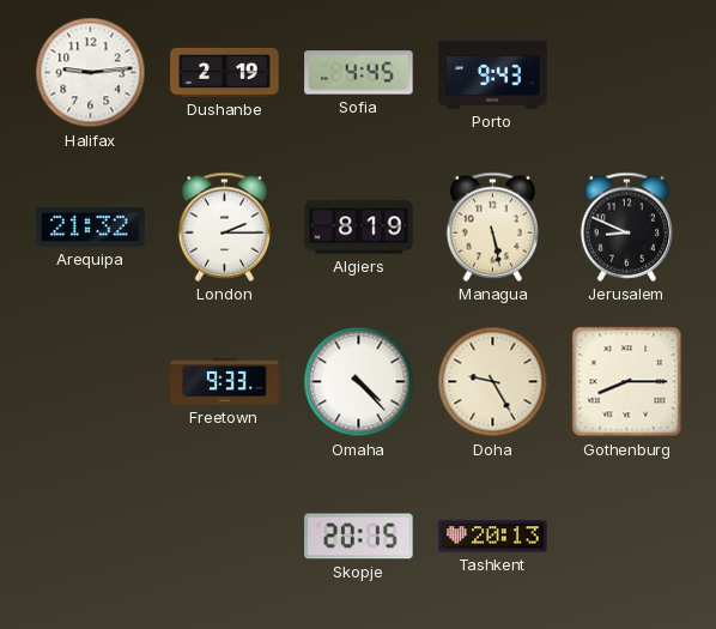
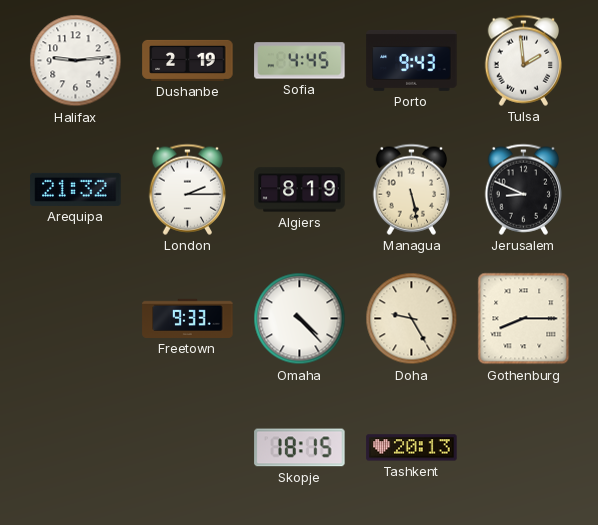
Tulsa: none -> 1:59
Skopje: 20:15 -> 18:15
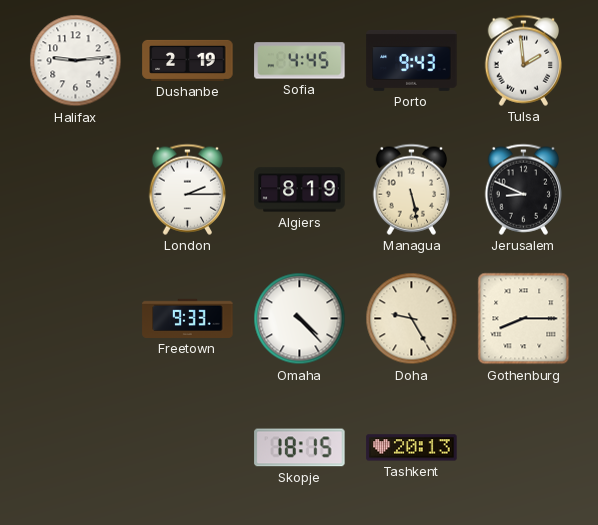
Arequipa: 21:32 -> none
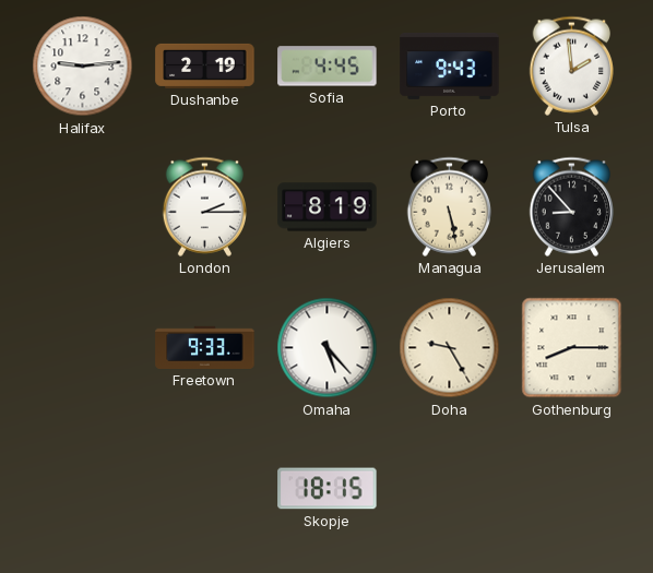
Jerusalem: 8:49 -> 8:53
Omaha: 4:23 -> 5:23
Tashkent: 20:13 -> none
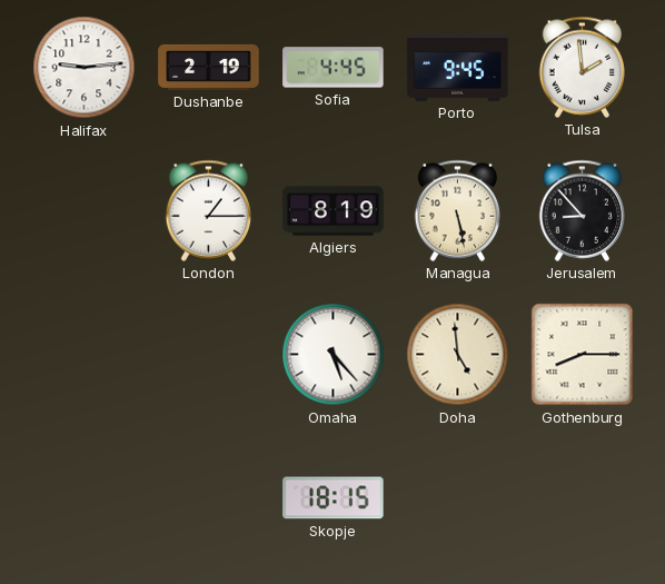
Porto: 9:43 -> 9:45
London: 2:15 -> 1:15
Freetown: 9:33 -> none
Doha: 9:25 -> 4:59
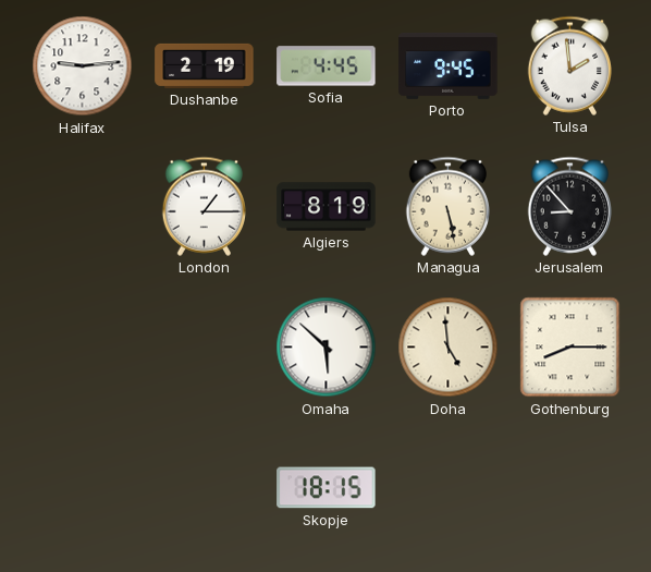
Omaha: 5:23 -> 5:52
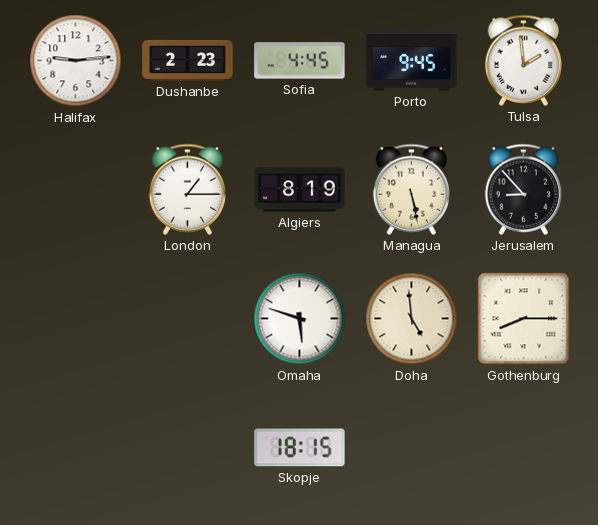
Dushanbe: 2:19 -> 2:23
Omaha: 5:52 -> 5:48
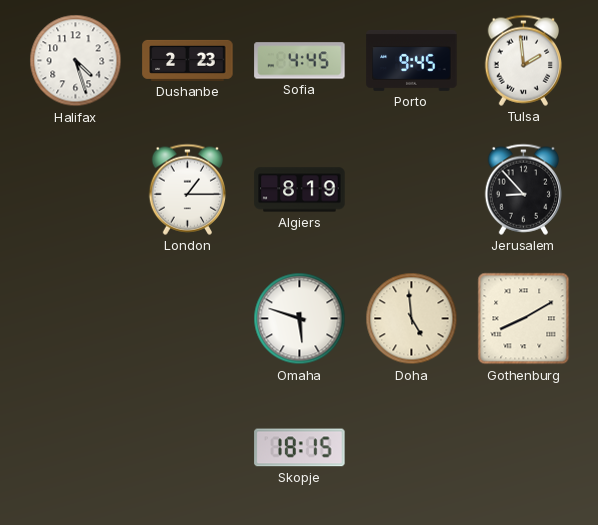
Halifax: 9:14 -> 4:27
Managua: 5:28 -> none
Gothenburg: 8:15 -> 8:10
